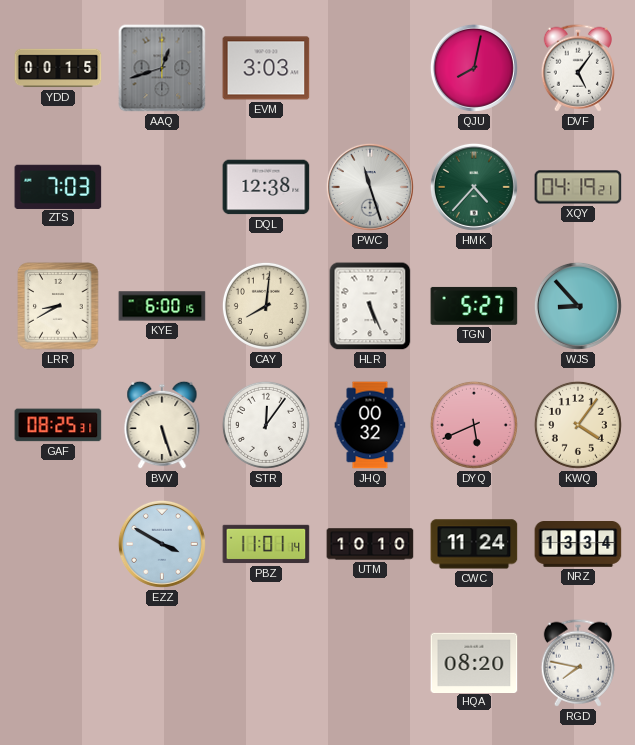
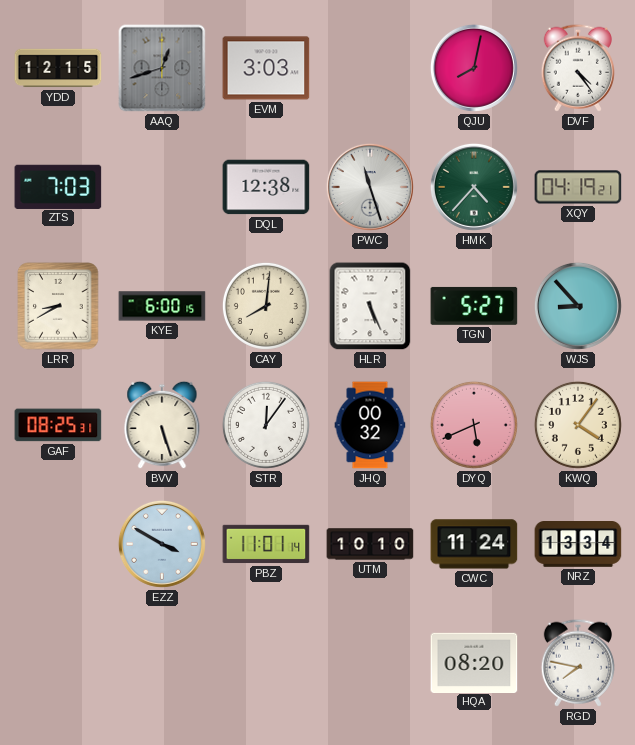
YDD: 00:15 -> 12:15
DVF: 5:06 -> 4:24
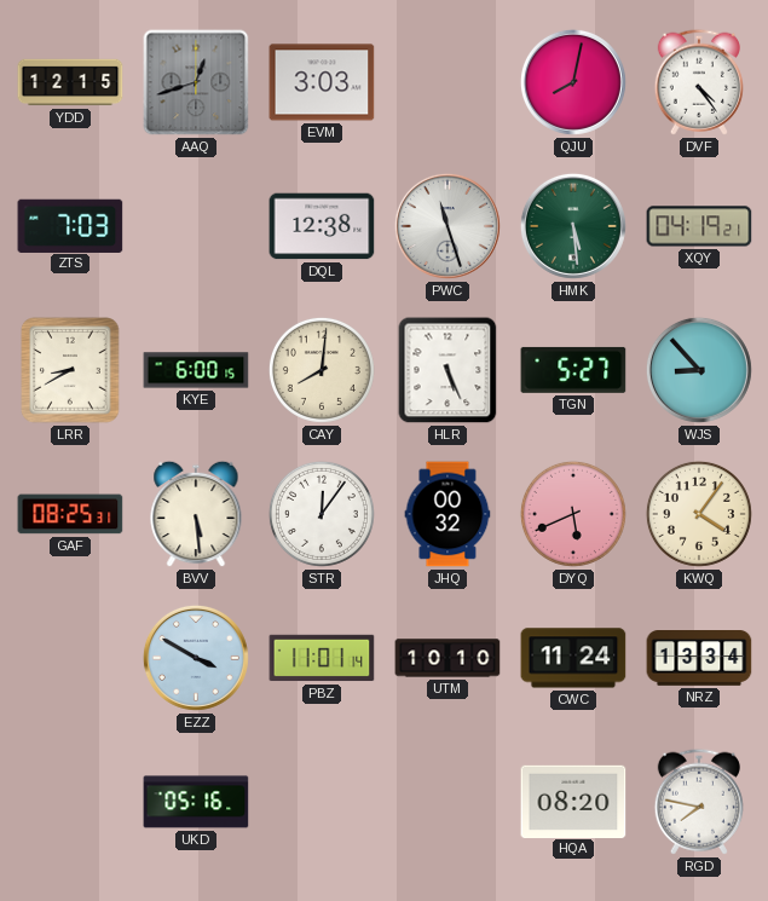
HMK: 4:37 -> 5:29
BVV: 5:27 -> 5:29
UKD: none -> 05:16
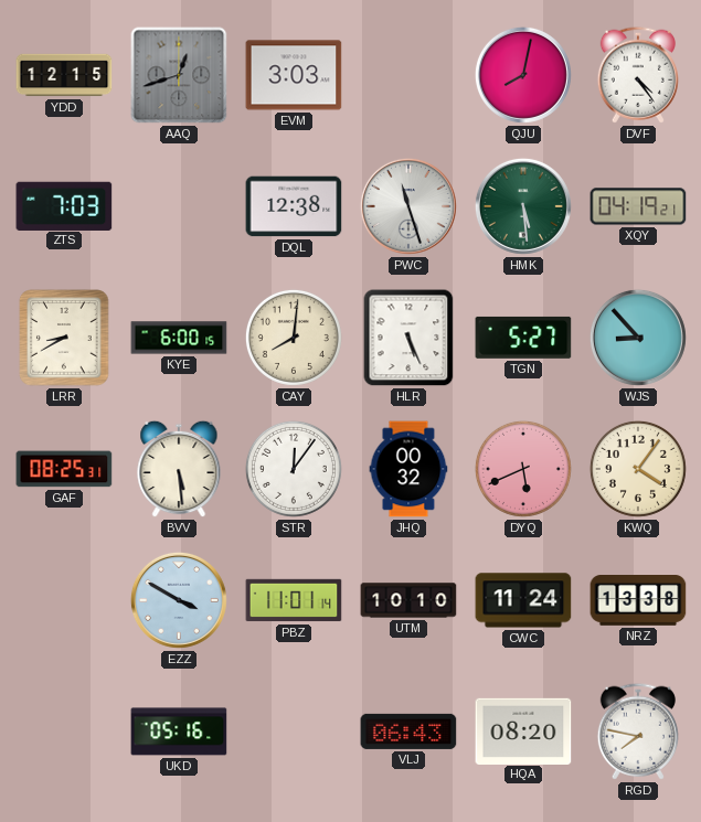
NRZ: 13:34 -> 13:38
VLJ: none -> 06:43
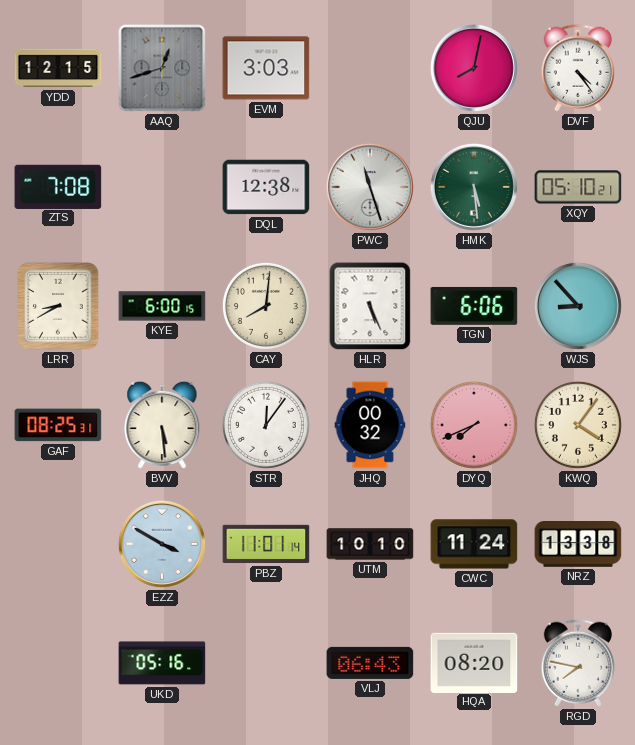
ZTS: 7:03 -> 7:08
XQY: 04:19 -> 05:10
TGN: 5:27 -> 6:06
DYQ: 5:41 -> 7:41
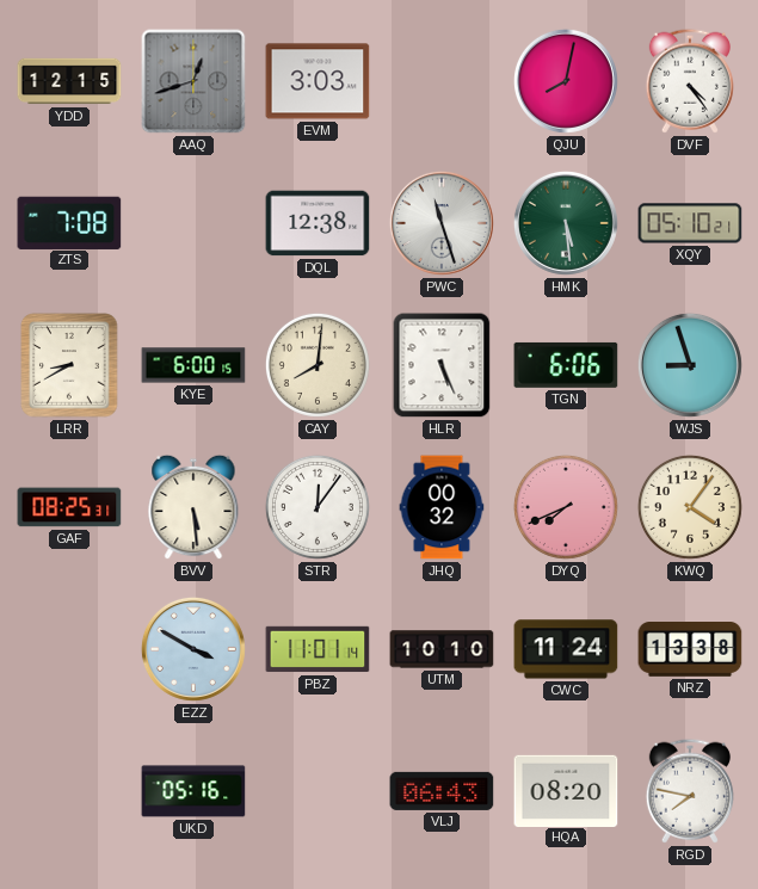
WJS: 8:53 -> 8:57
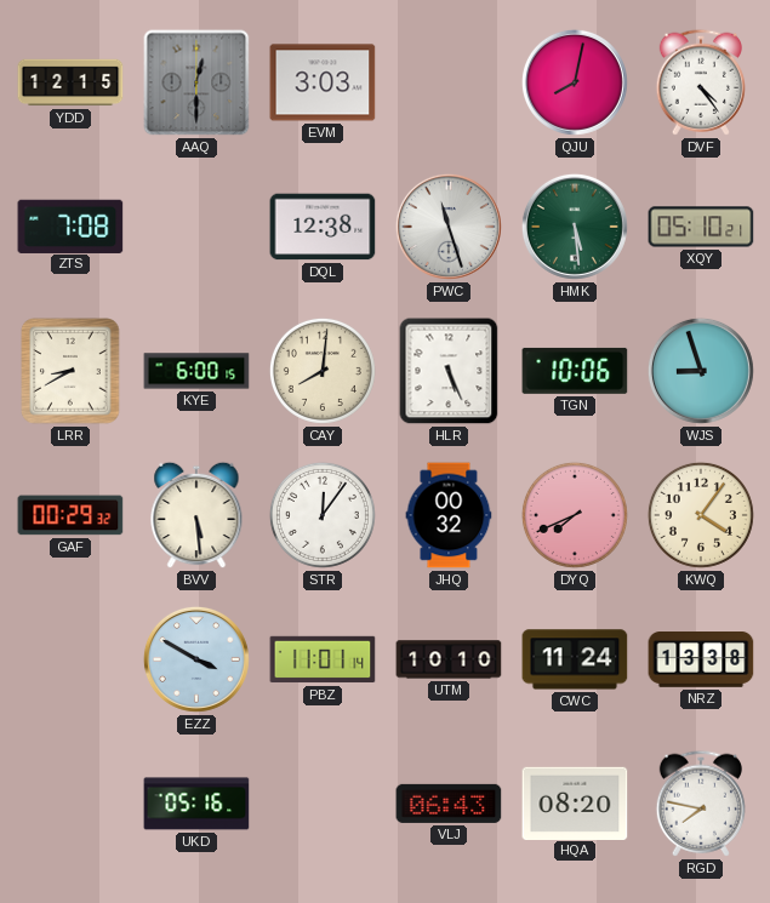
AAQ: 12:42 -> 12:30
TGN: 6:06 -> 10:06
GAF: 08:25 -> 00:29
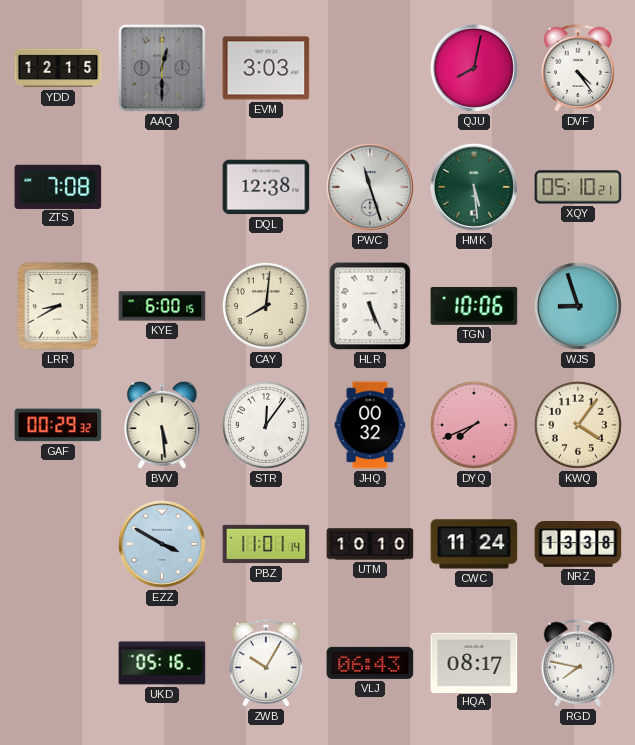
ZWB: none -> 10:05
HQA: 08:20 -> 08:17
